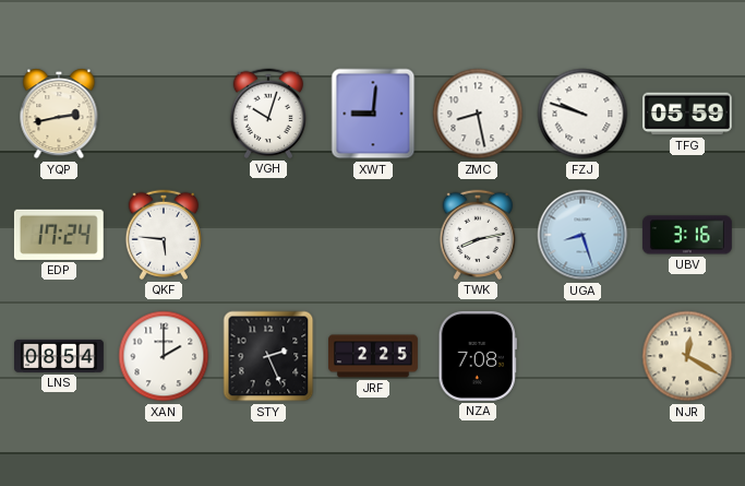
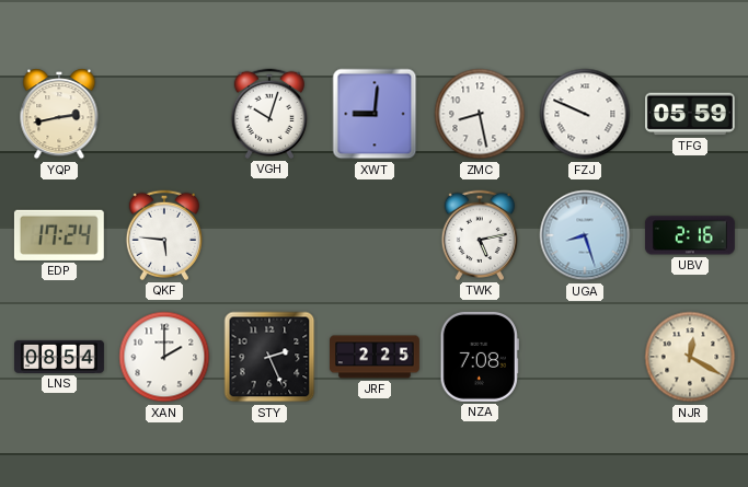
FZJ: 9:48 -> 9:49
TWK: 8:13 -> 5:13
UBV: 3:16 -> 2:16
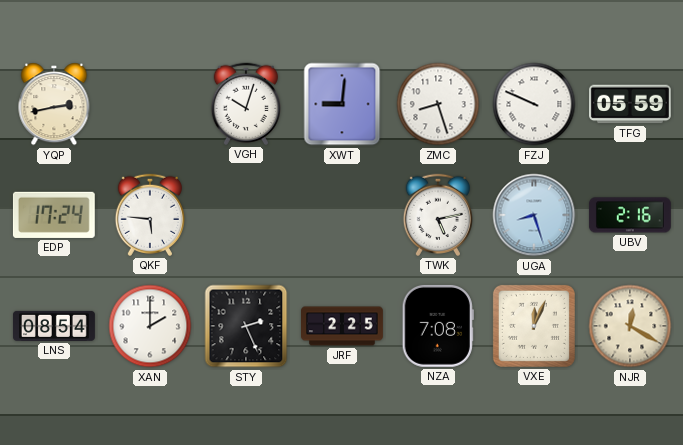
ZMC: 8:28 -> 8:27
VXE: none -> 12:04
